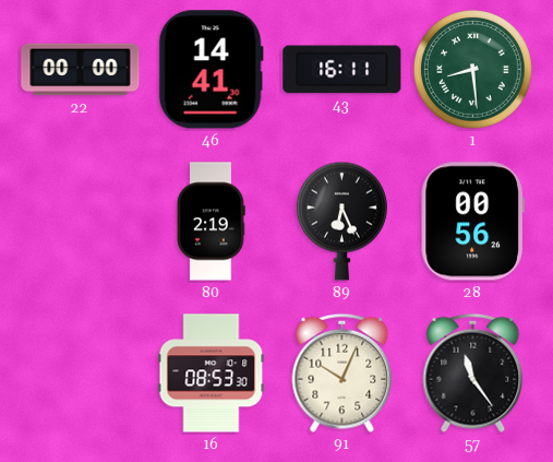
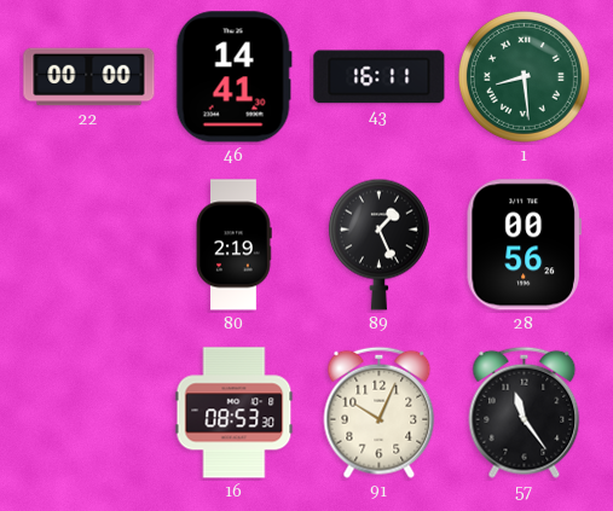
89: 6:26 -> 1:26
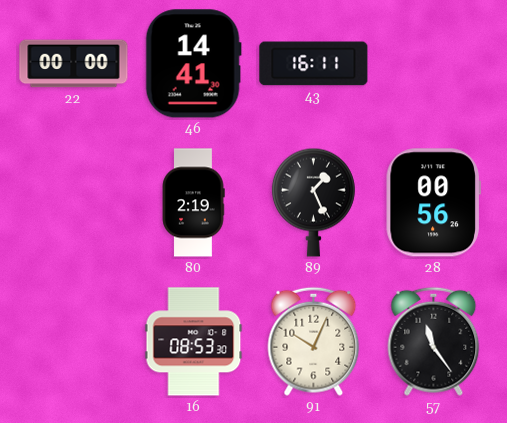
1: 8:29 -> none
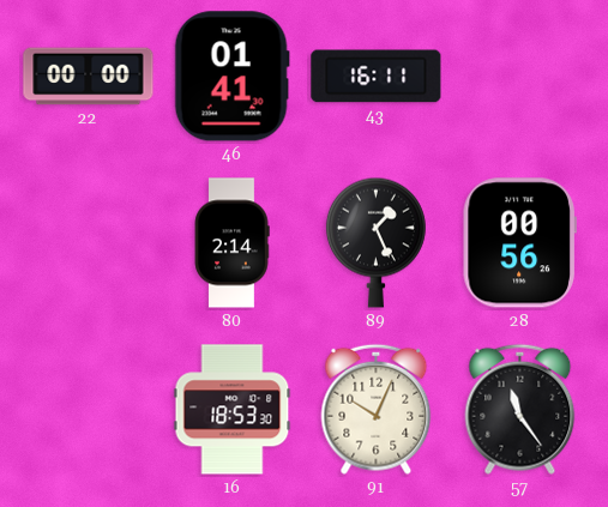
46: 14:41 -> 01:41
80: 2:19 -> 2:14
16: 08:53 -> 18:53
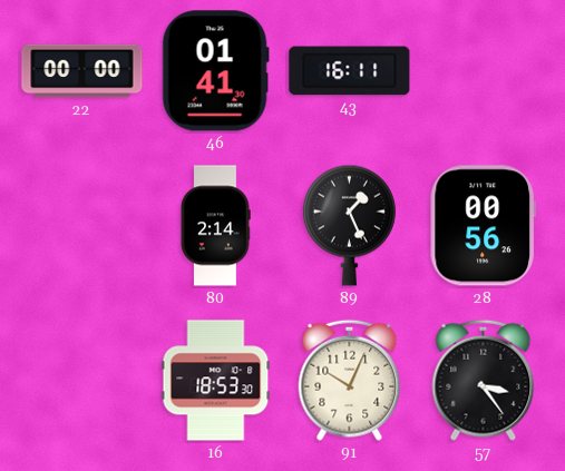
57: 11:24 -> 3:24
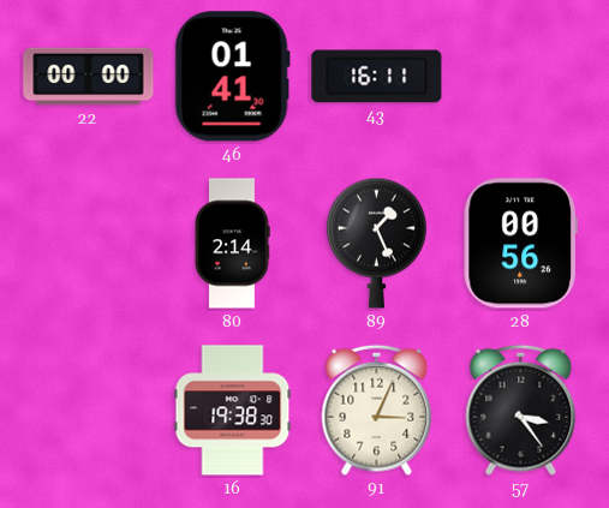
16: 18:53 -> 19:38
91: 10:04 -> 3:04
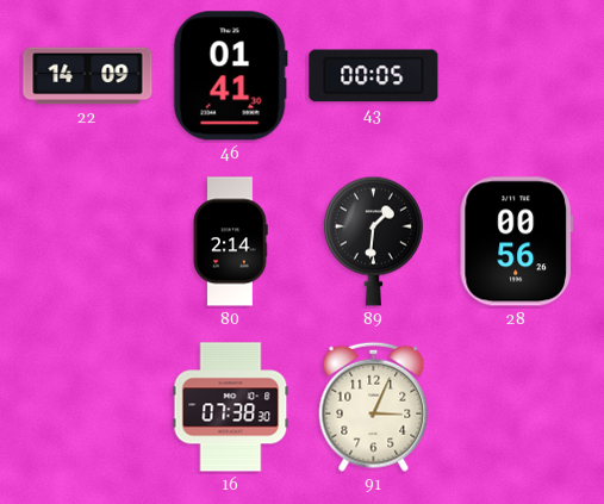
22: 00:00 -> 14:09
43: 16:11 -> 00:05
89: 1:26 -> 1:31
16: 19:38 -> 07:38
57: 3:24 -> none
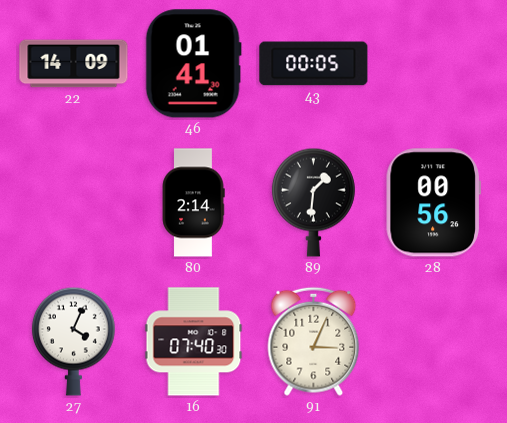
27: none -> 4:04
16: 07:38 -> 07:40
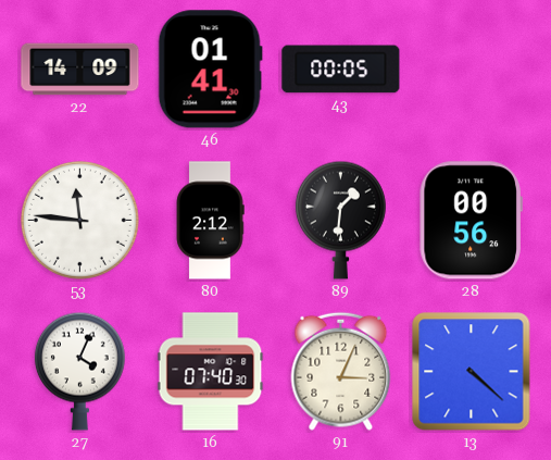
53: none -> 11:46
80: 2:14 -> 2:12
13: none -> 4:22
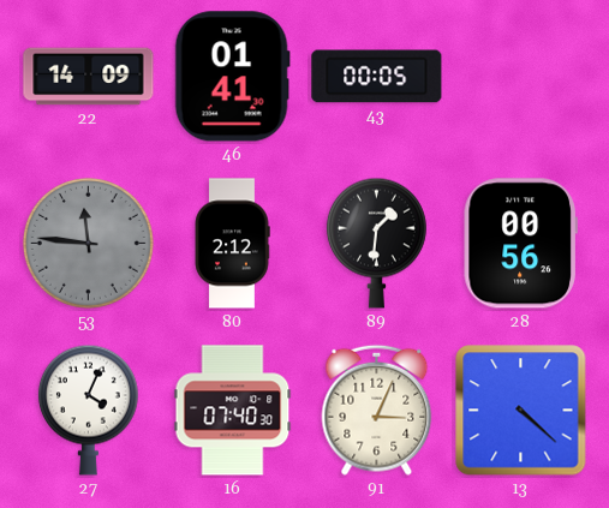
53 dial: white -> grey
